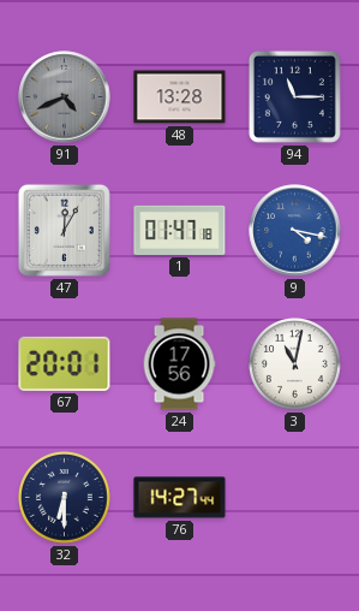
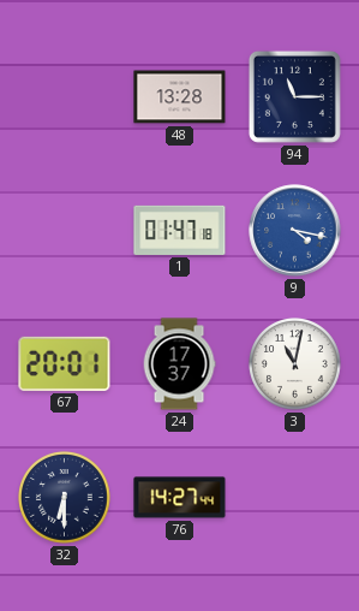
91: 4:41 -> none
47: 12:05 -> none
24: 17:56 -> 17:37
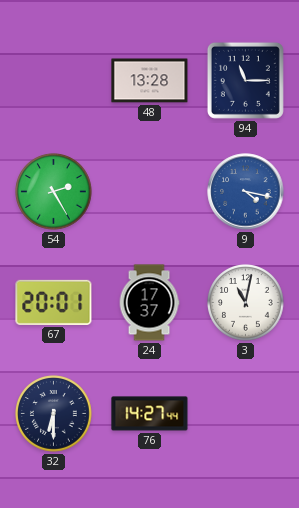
54: none -> 2:25
1: 01:47 -> none
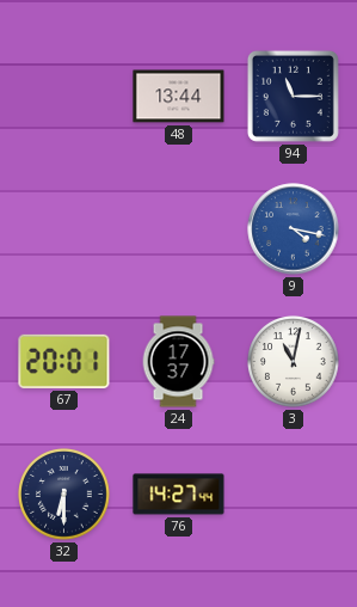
48: 13:28 -> 13:44
54: 2:25 -> none
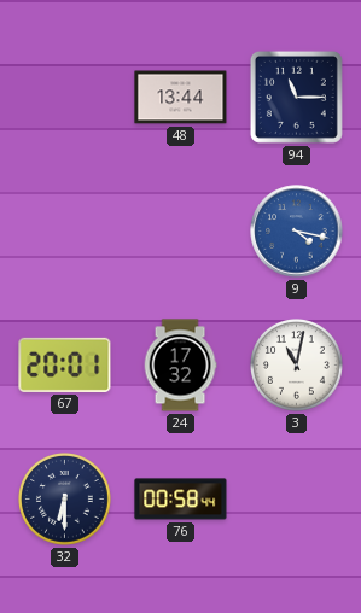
24: 17:37 -> 17:32
76: 14:27 -> 00:58
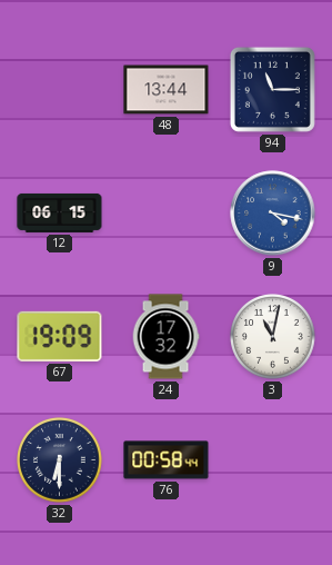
12: none -> 06:15
67: 20:01 -> 19:09
